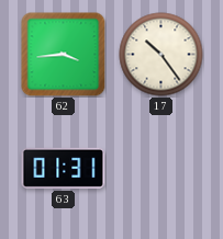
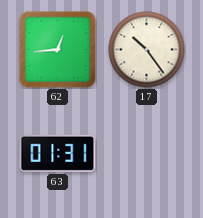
62: 3:44 -> 12:44
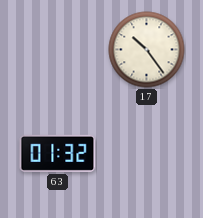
62: 12:44 -> none
63: 01:31 -> 01:32
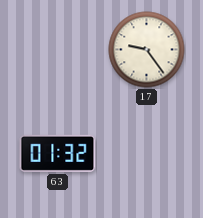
17: 10:24 -> 9:24
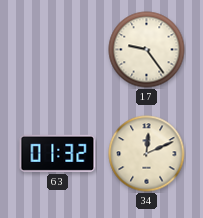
34: none -> 12:11
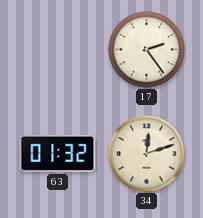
17: 9:24 -> 2:24
34: 12:11 -> 12:12
